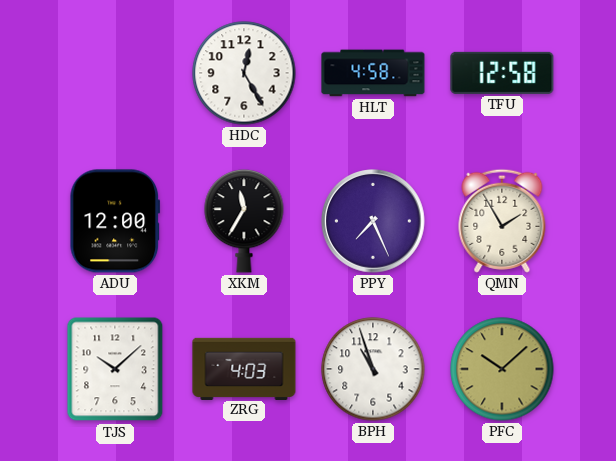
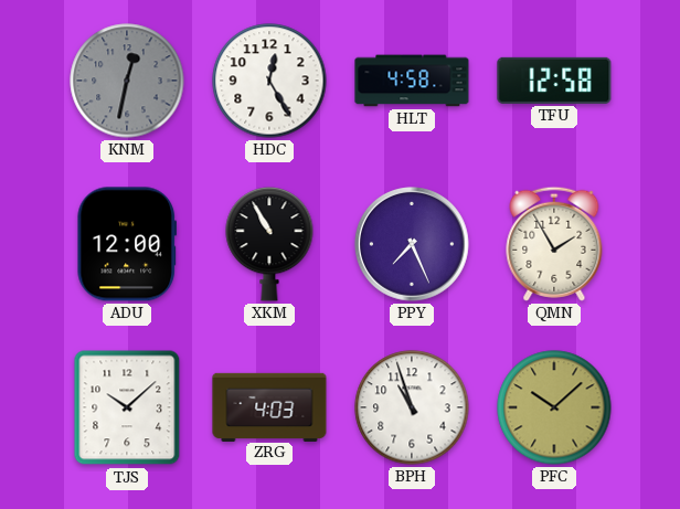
KNM: none -> 12:32
XKM: 11:35 -> 10:55
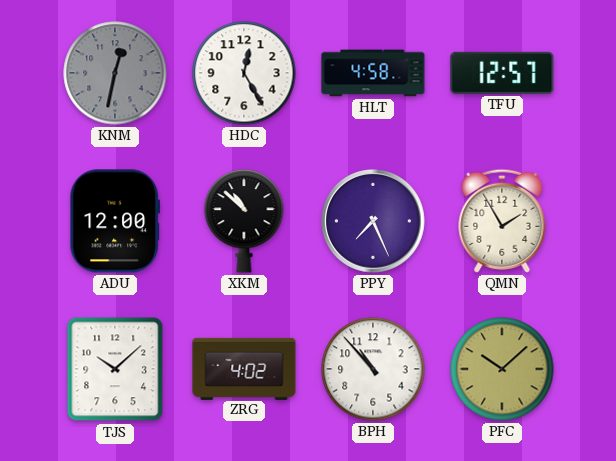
TFU: 12:58 -> 12:57
XKM: 10:55 -> 10:52
ZRG: 4:03 -> 4:02
BPH: 10:57 -> 10:53
